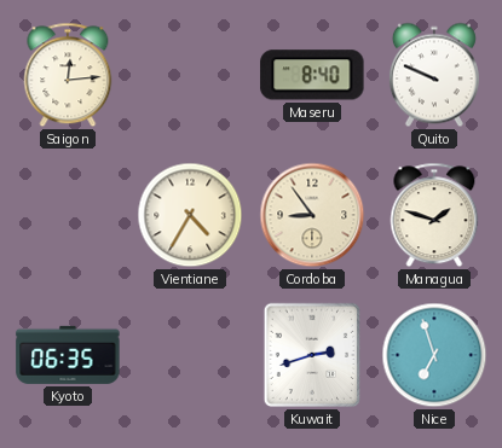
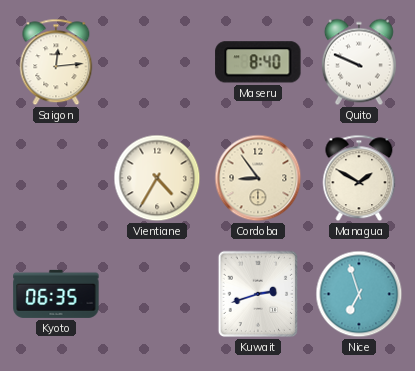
Managua: 1:48 -> 1:50
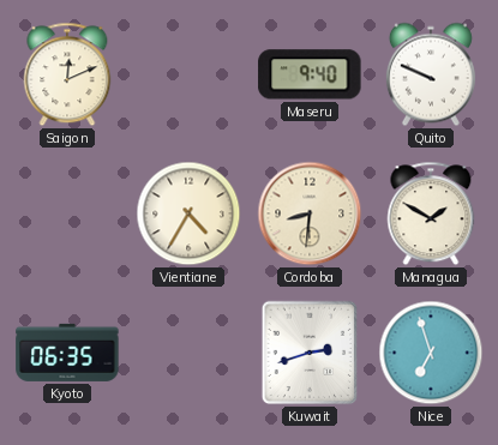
Saigon: 12:14 -> 12:11
Maseru: 8:40 -> 9:40
Cordoba: 8:54 -> 8:31
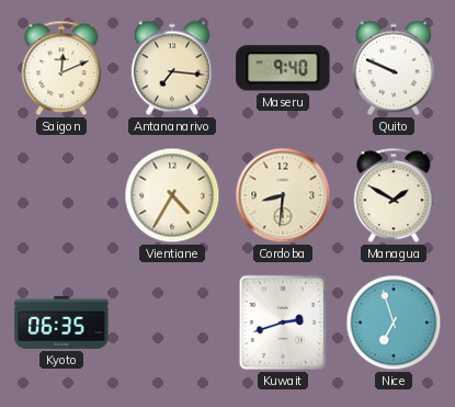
Antananarivo: none -> 7:16
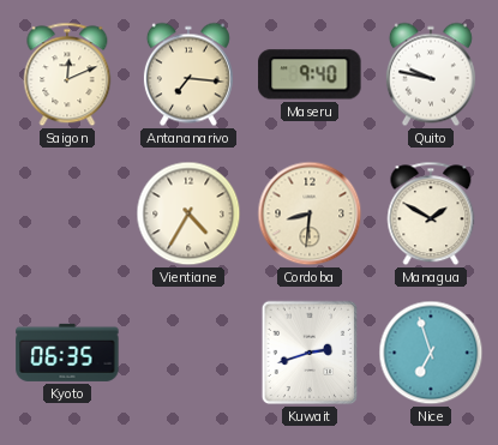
Quito: 9:49 -> 9:47
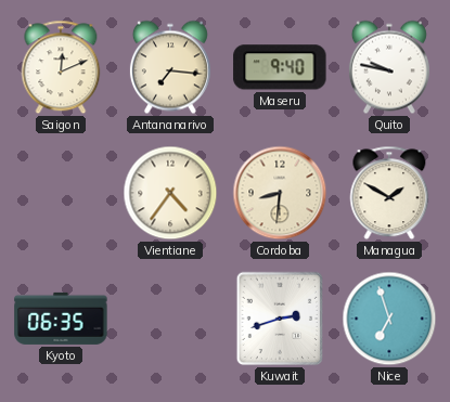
Vientiane: 4:35 -> 4:36
